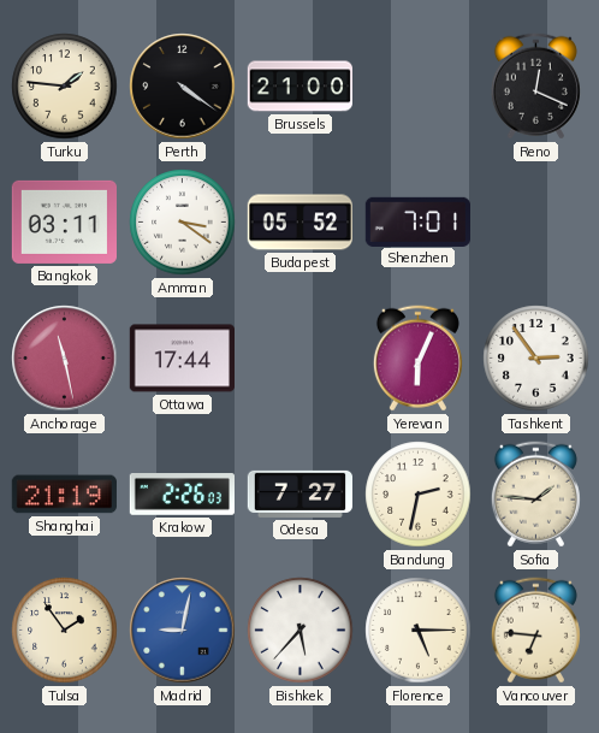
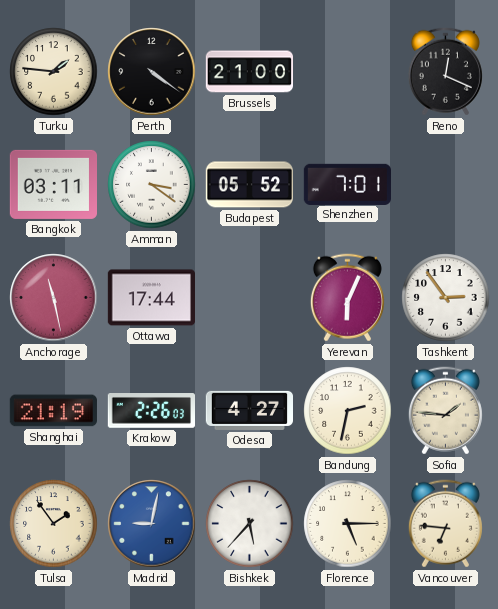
Odesa: 7:27 -> 4:27
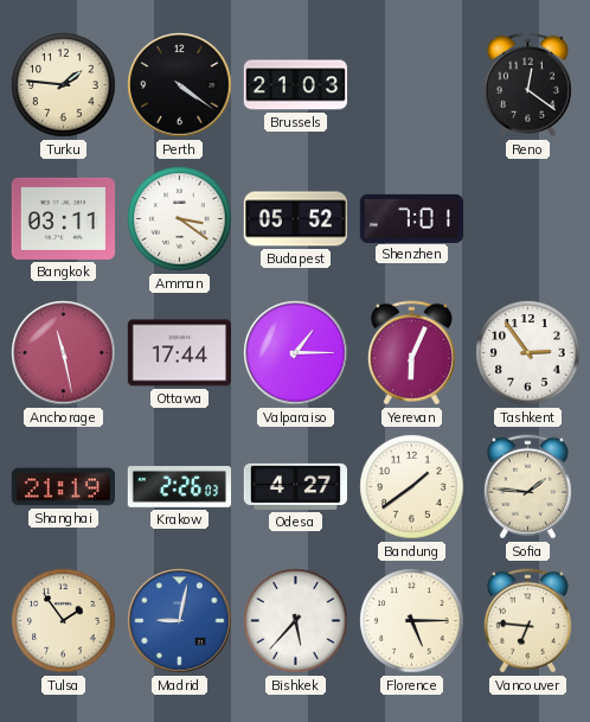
Brussels: 21:00 -> 21:03
Reno: 12:19 -> 12:21
Valparaiso: none -> 1:15
Bandung: 2:32 -> 1:39
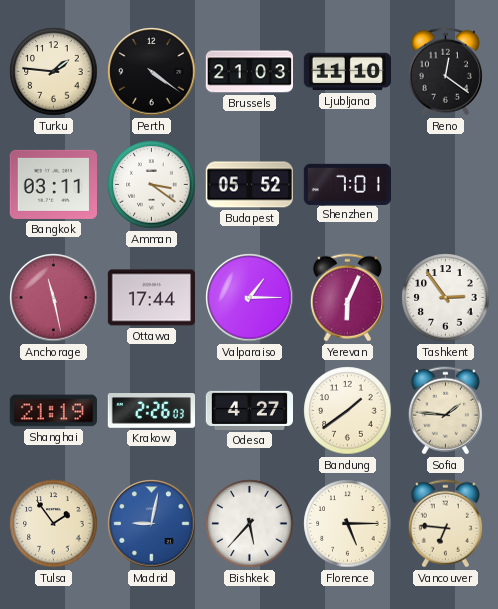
Ljubljana: none -> 11:10
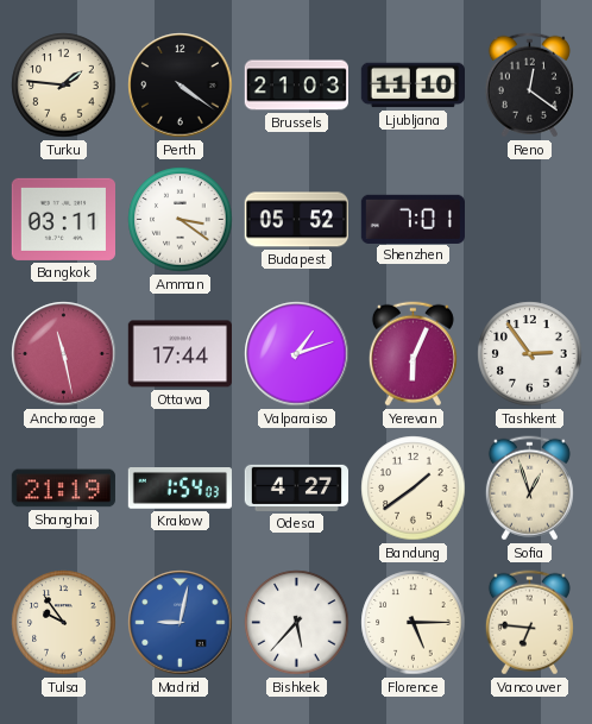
Valparaiso: 1:15 -> 1:12
Krakow: 2:26 -> 1:54
Sofia: 1:46 -> 12:57
Tulsa: 1:54 -> 9:54
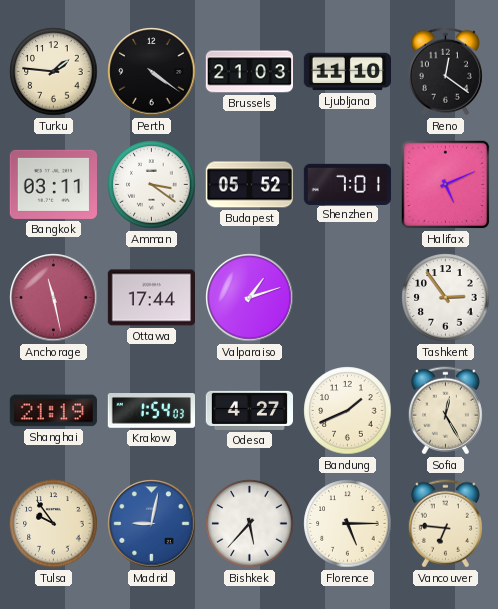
Halifax: none -> 5:11
Yerevan: 6:04 -> none
Bandung: 1:39 -> 1:41
Sofia: 12:57 -> 12:25
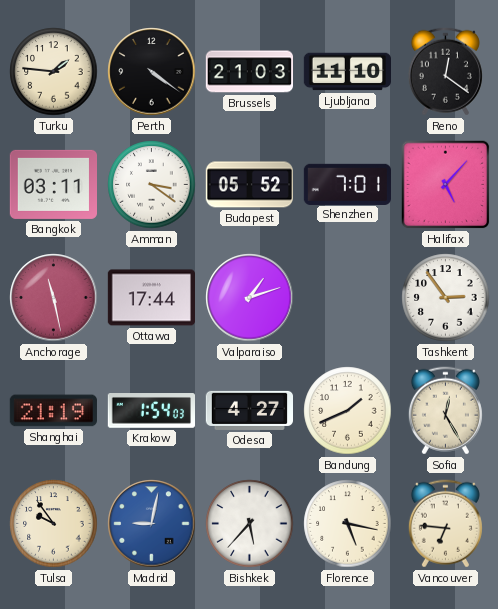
Halifax: 5:11 -> 5:07
Florence: 5:15 -> 5:17
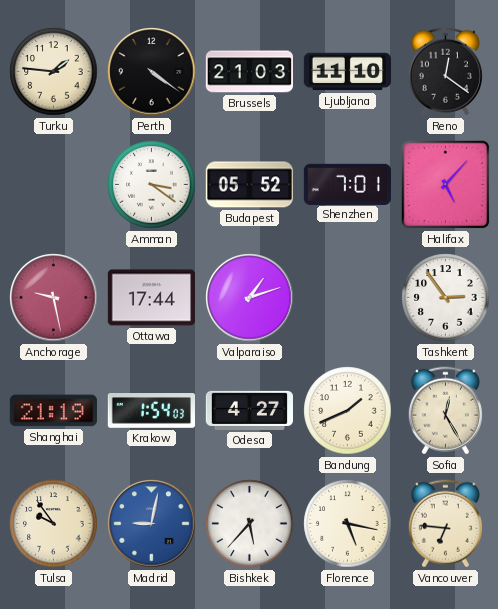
Bangkok: 03:11 -> none
Anchorage: 11:28 -> 9:28
